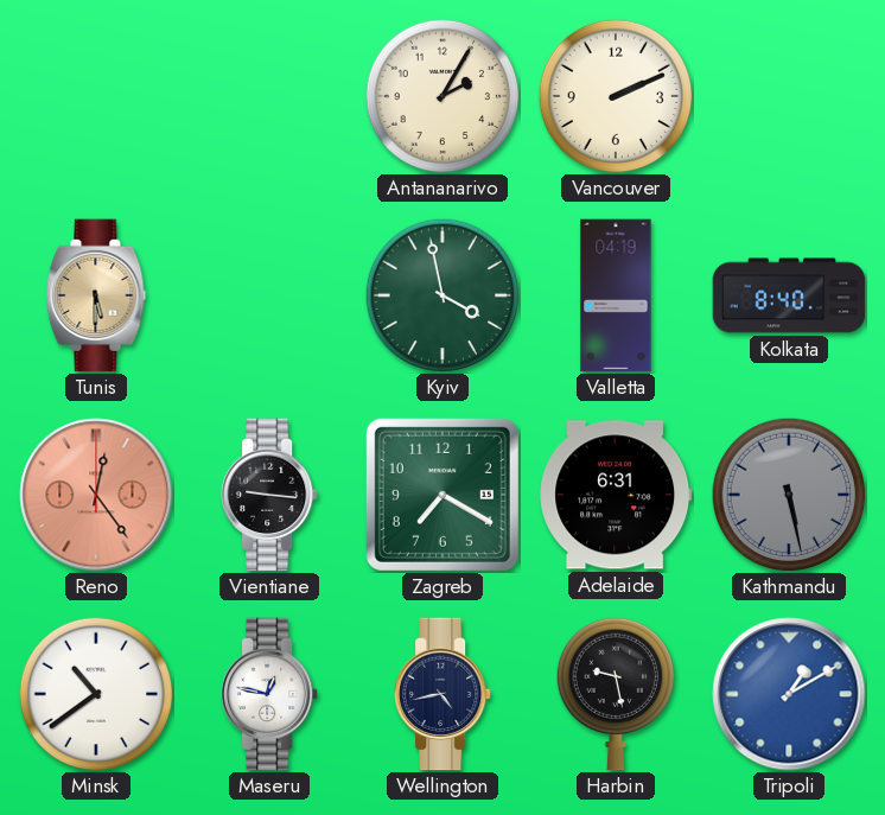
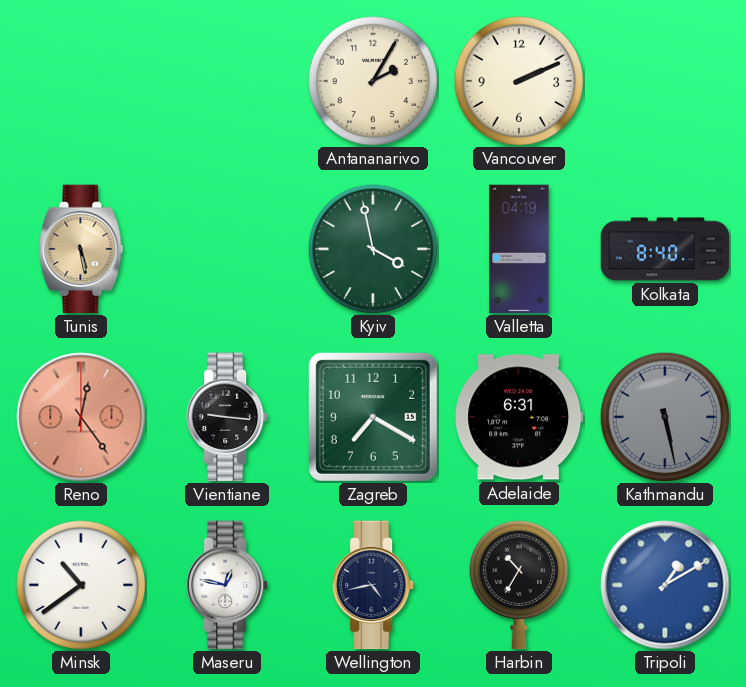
Tunis: 5:30 -> 5:28
Harbin: 9:28 -> 10:35
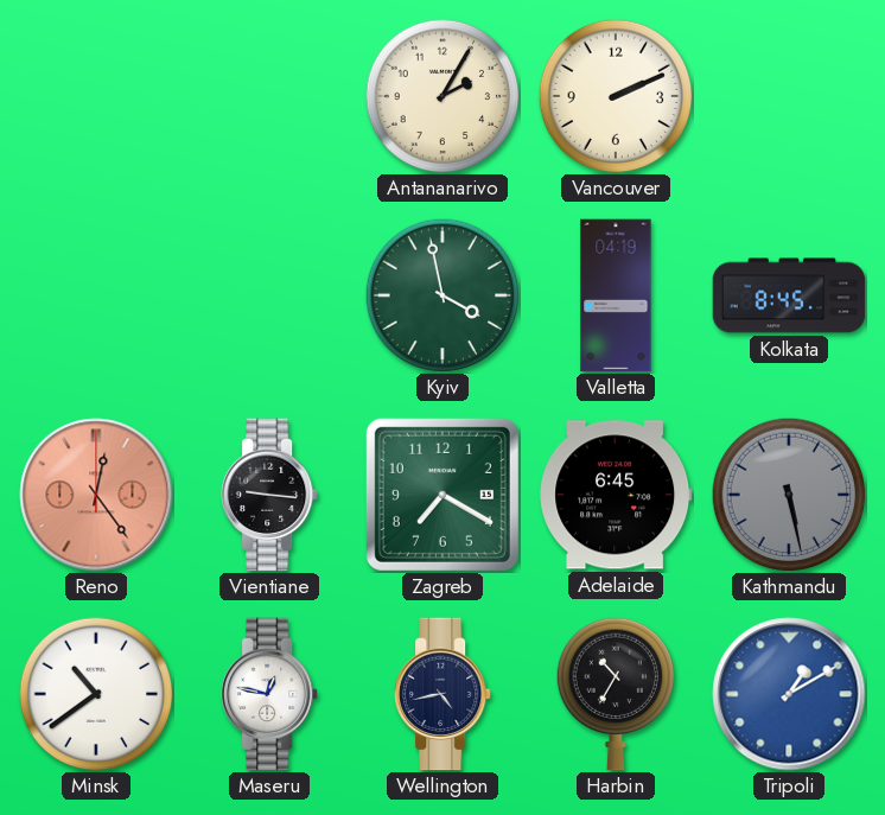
Tunis: 5:28 -> none
Kolkata: 8:40 -> 8:45
Adelaide: 6:31 -> 6:45
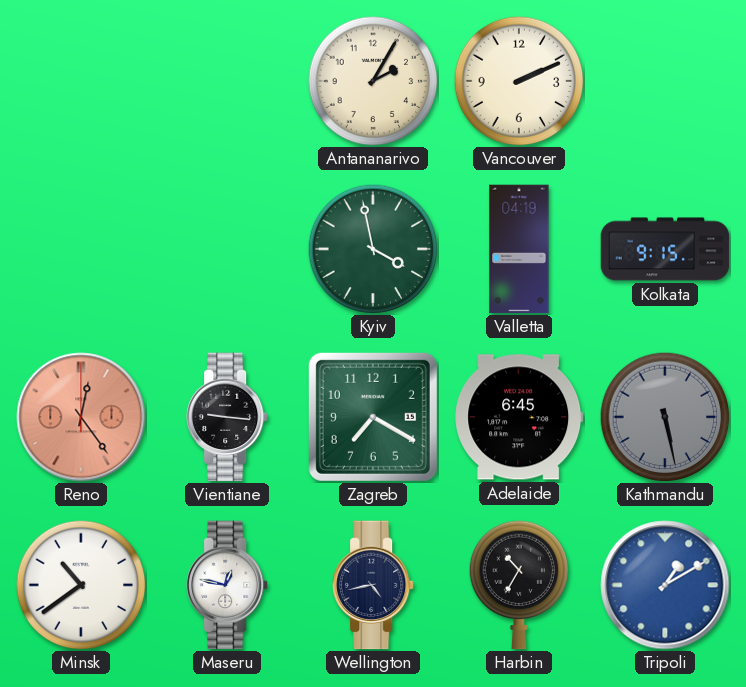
Kolkata: 8:45 -> 9:15
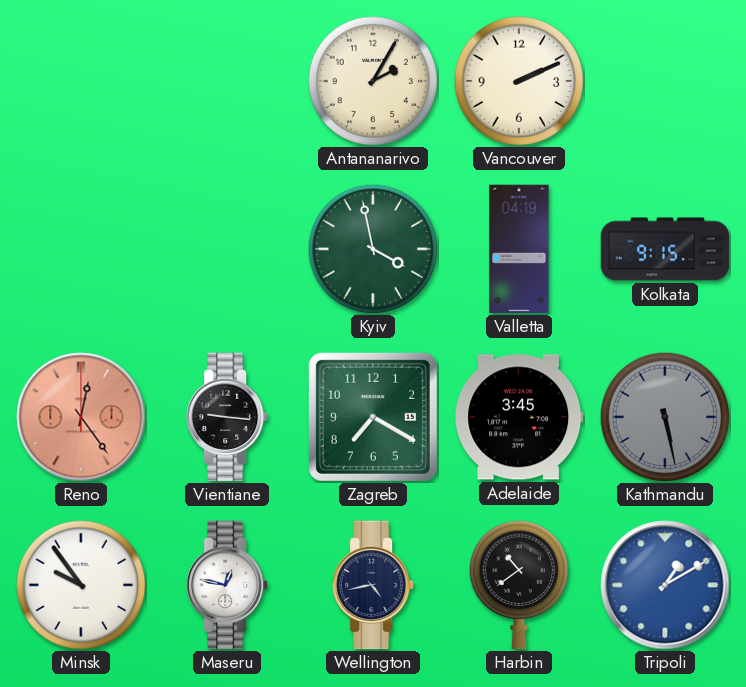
Adelaide: 6:45 -> 3:45
Minsk: 10:39 -> 9:54
Harbin: 10:35 -> 10:39
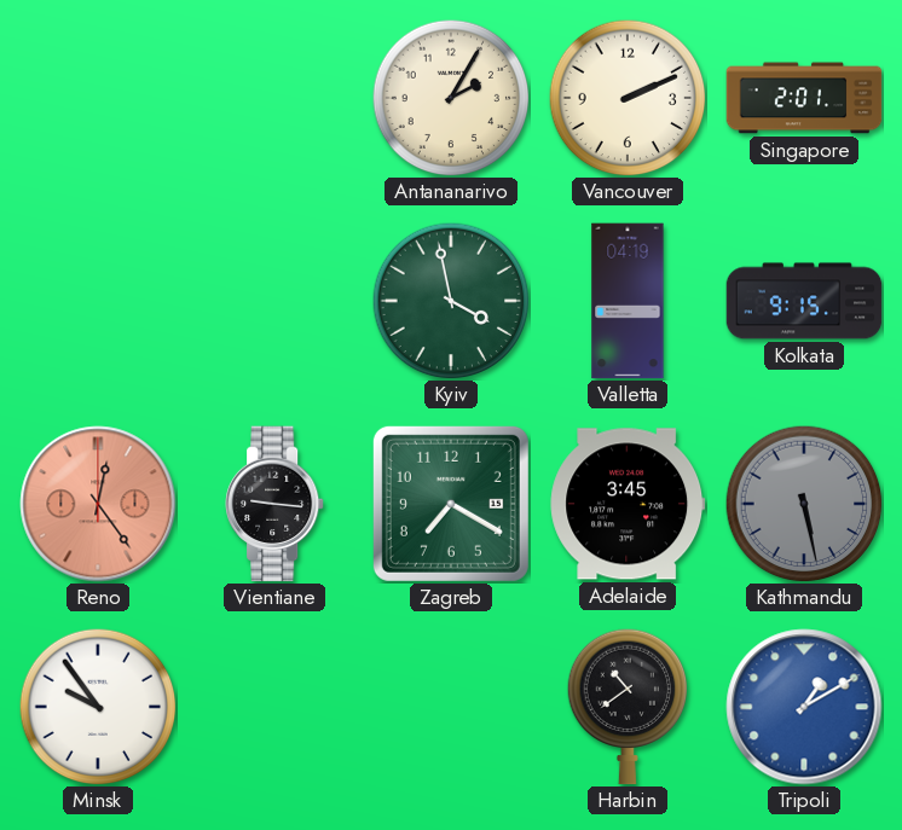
Singapore: none -> 2:01
Maseru: 12:47 -> none
Wellington: 4:43 -> none
